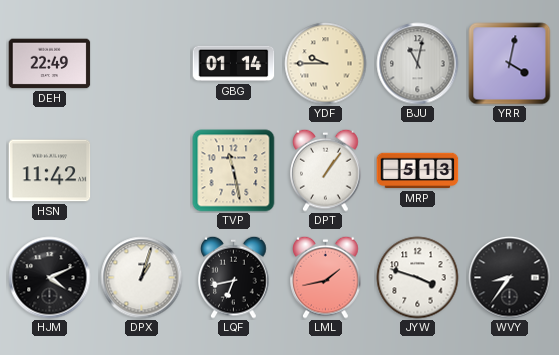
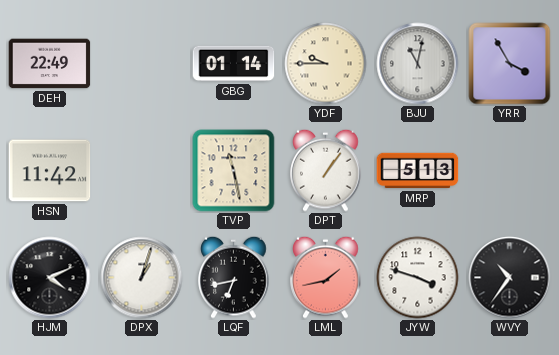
YRR: 4:02 -> 3:55
WVY: 8:36 -> 10:36
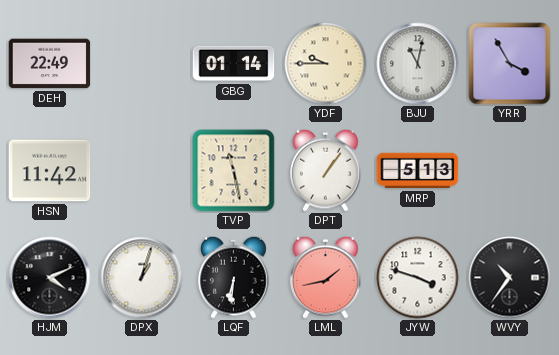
LQF: 6:43 -> 6:31
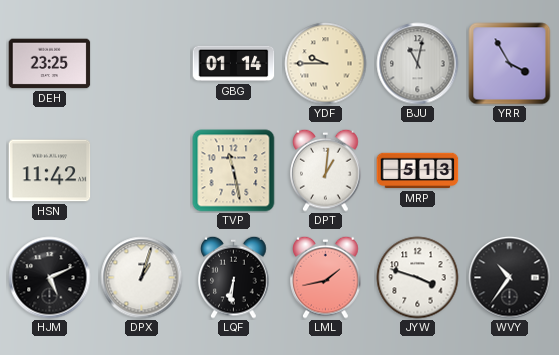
DEH: 22:49 -> 23:25
DPT: 1:06 -> 1:01
HJM: 4:11 -> 5:11
